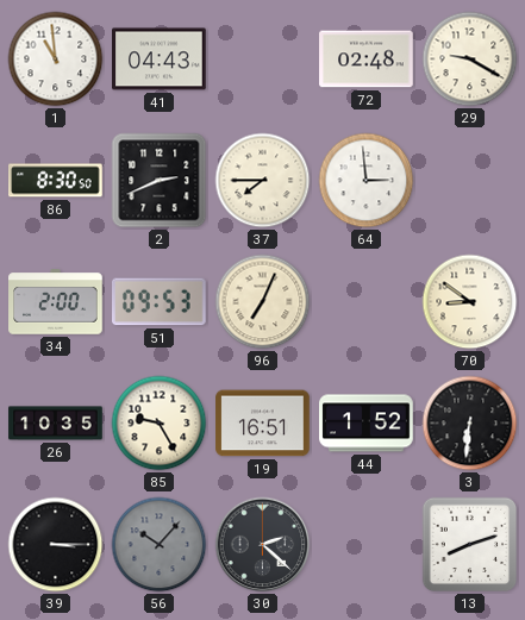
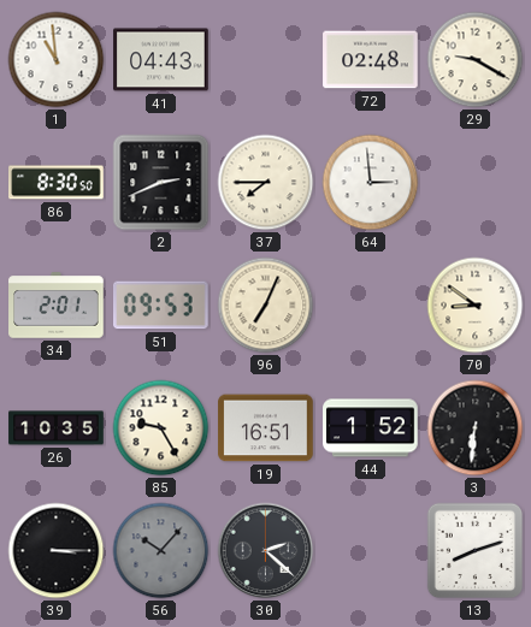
34: 2:00 -> 2:01
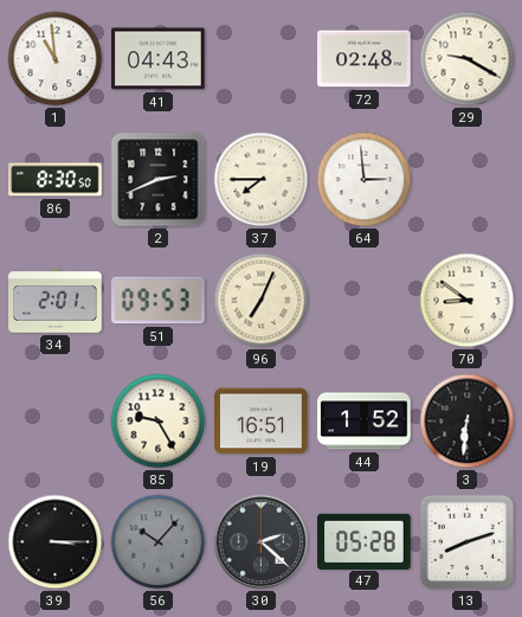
26: 10:35 -> none
47: none -> 05:28
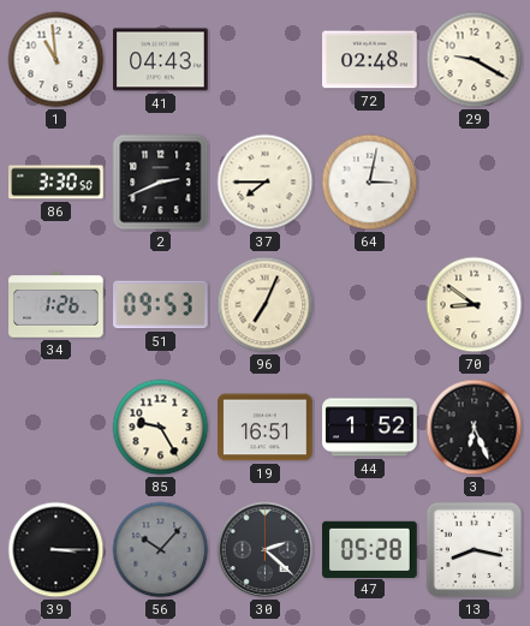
86: 8:30 -> 3:30
64: 2:59 -> 3:02
34: 2:01 -> 1:26
3: 6:31 -> 6:26
13: 8:12 -> 8:17
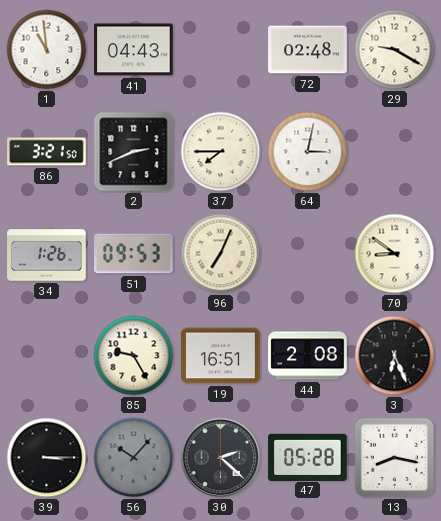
86: 3:30 -> 3:21
44: 1:52 -> 2:08
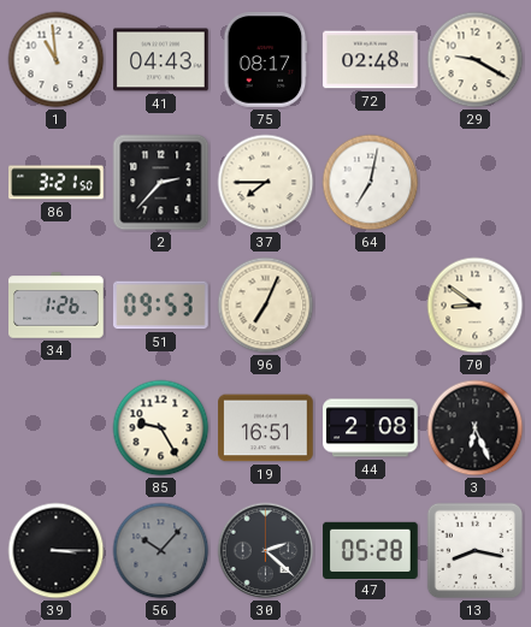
75: none -> 08:17
2: 2:41 -> 2:37
64: 3:02 -> 7:02
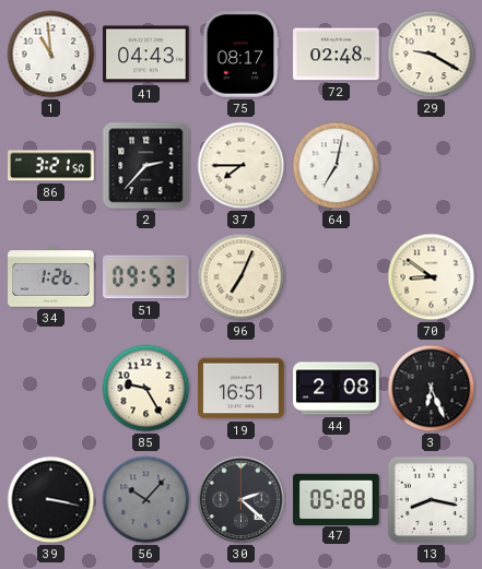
39: 3:15 -> 3:17
